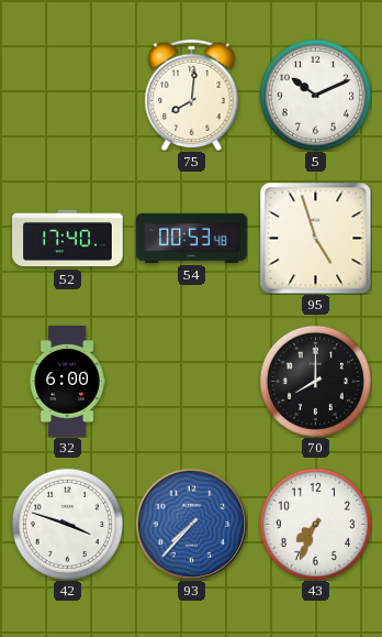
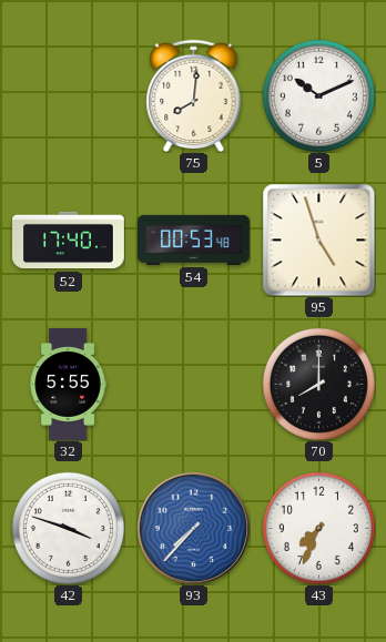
32: 6:00 -> 5:55
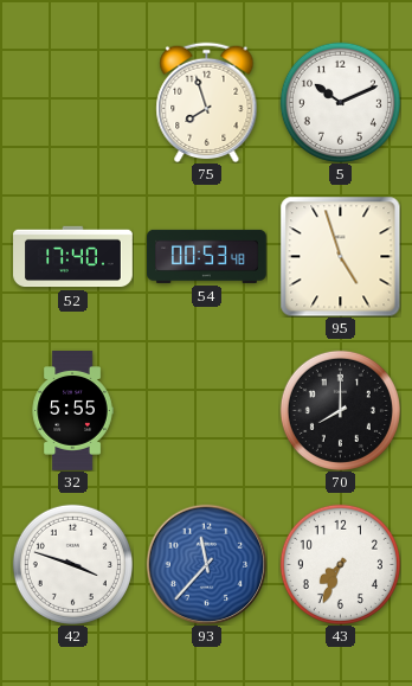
75: 8:01 -> 7:57
93: 7:37 -> 11:37
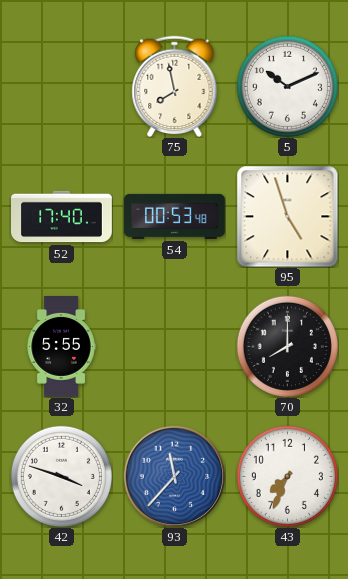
75: 7:57 -> 7:58
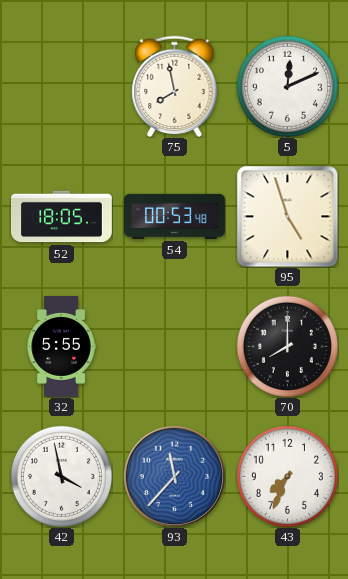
5: 10:11 -> 12:11
52: 17:40 -> 18:05
42: 3:48 -> 3:58
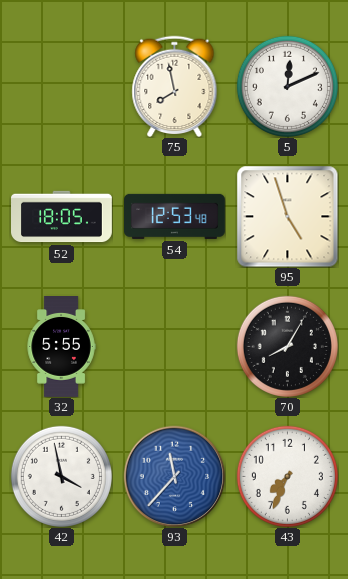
54: 00:53 -> 12:53
70: 8:00 -> 8:05
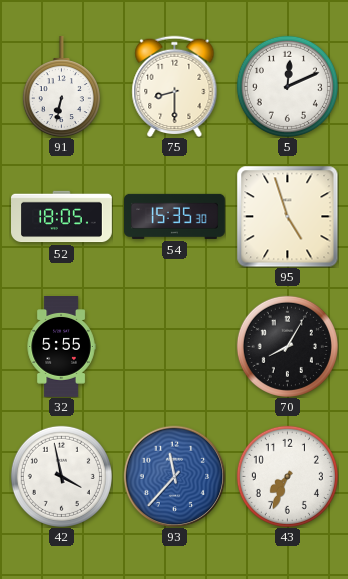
91: none -> 6:32
75: 7:58 -> 8:30
54: 12:53 -> 15:35
